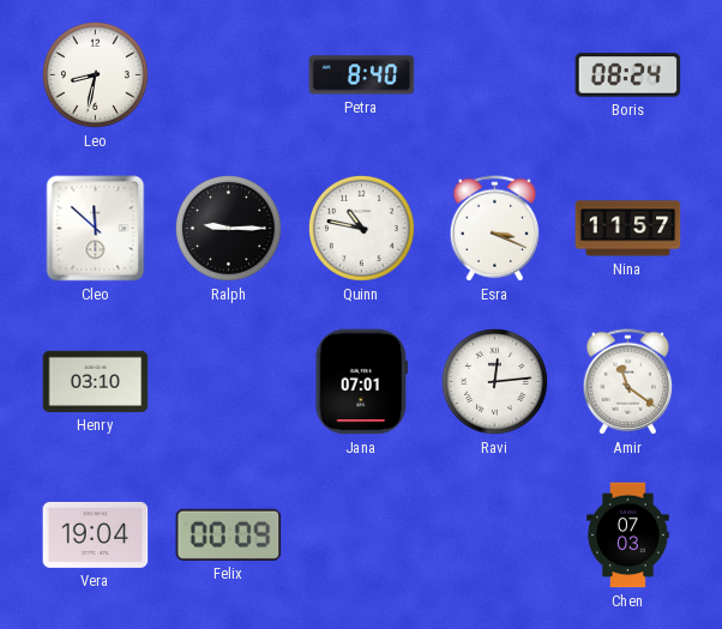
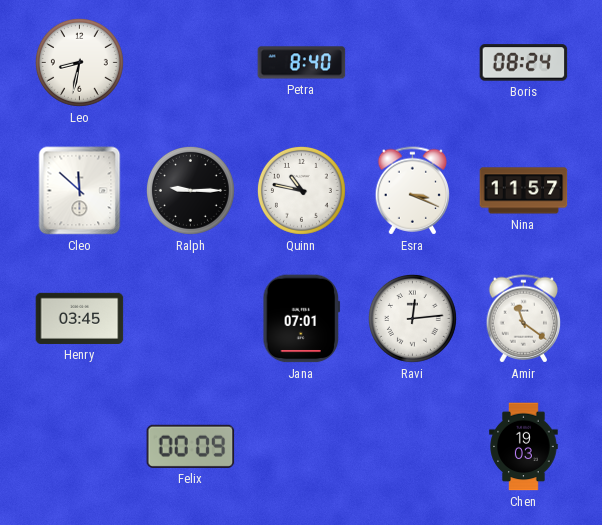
Henry: 03:10 -> 03:45
Vera: 19:04 -> none
Chen: 07:03 -> 19:03
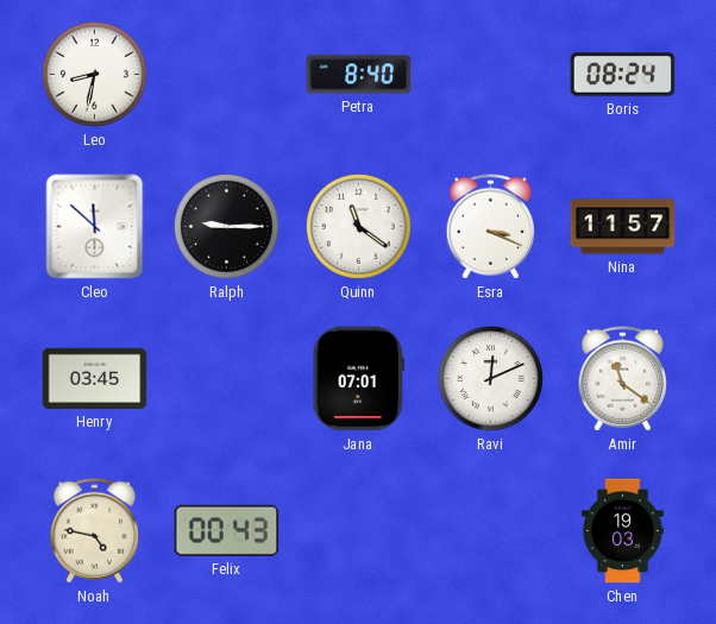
Quinn: 10:47 -> 11:21
Ravi: 12:14 -> 12:11
Noah: none -> 4:47
Felix: 00:09 -> 00:43
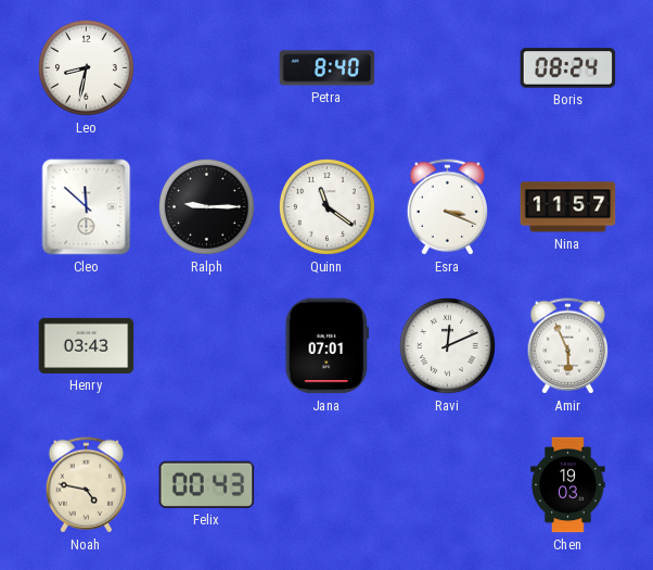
Henry: 03:45 -> 03:43
Amir: 11:21 -> 5:56
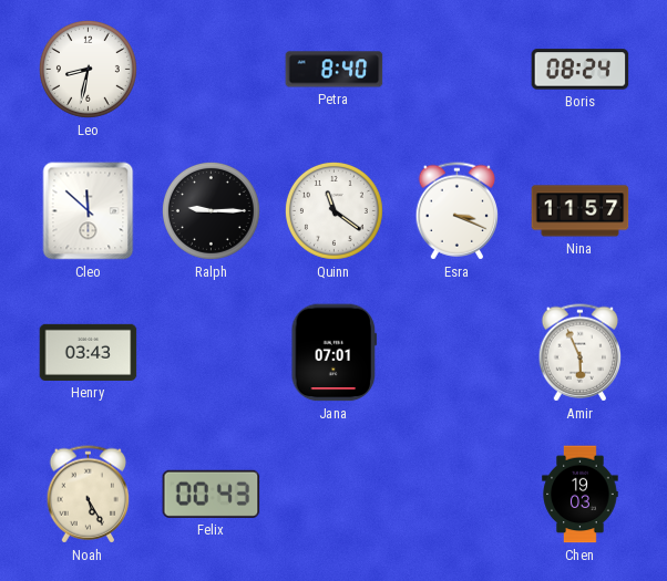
Ravi: 12:11 -> none
Noah: 4:47 -> 5:25
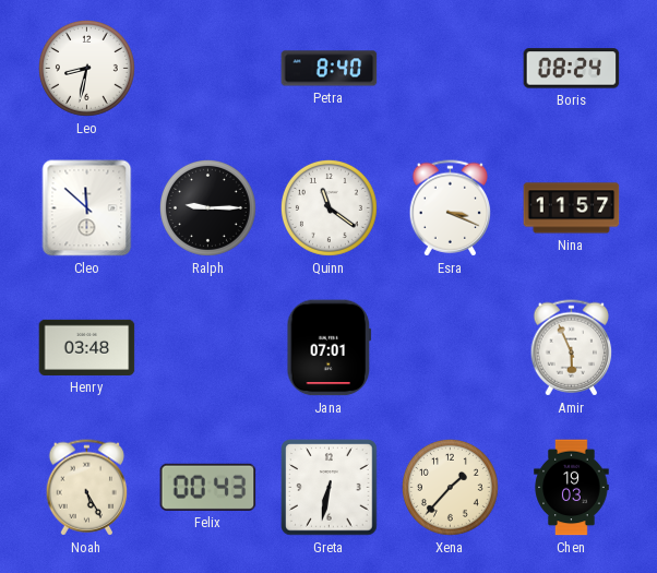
Henry: 03:43 -> 03:48
Greta: none -> 6:32
Xena: none -> 1:37
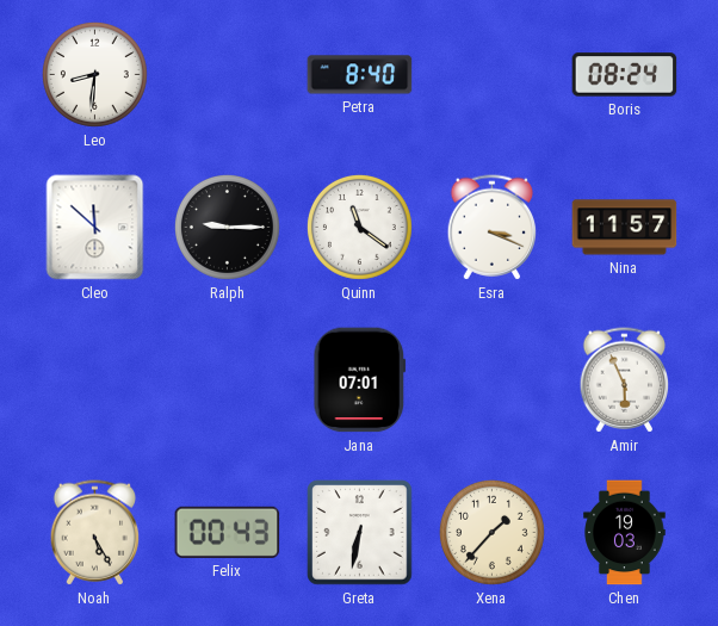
Leo: 8:32 -> 8:31
Henry: 03:48 -> none
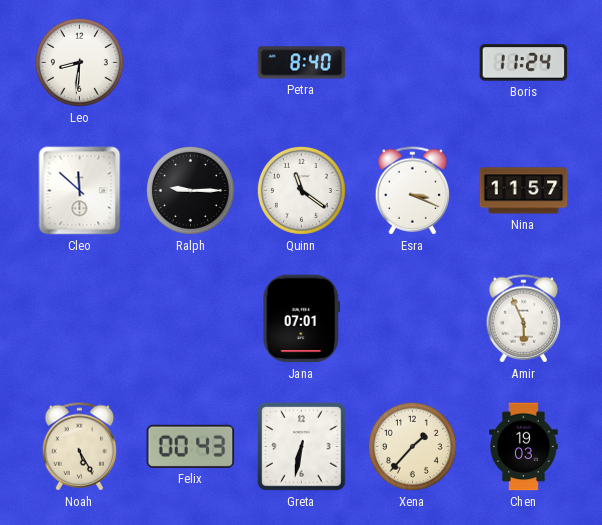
Boris: 08:24 -> 11:24
